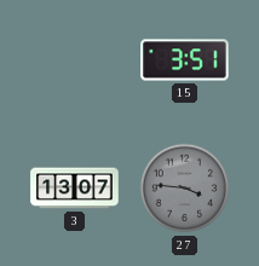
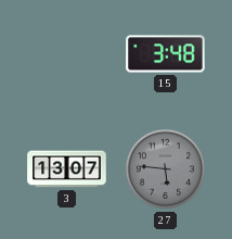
15: 3:51 -> 3:48
27: 3:46 -> 5:46
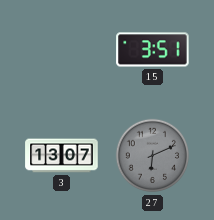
15: 3:48 -> 3:51
27: 5:46 -> 6:11
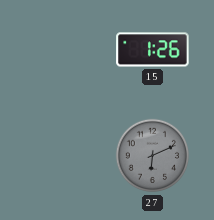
15: 3:51 -> 1:26
3: 13:07 -> none
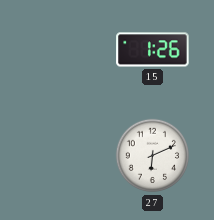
27 dial: grey -> white
